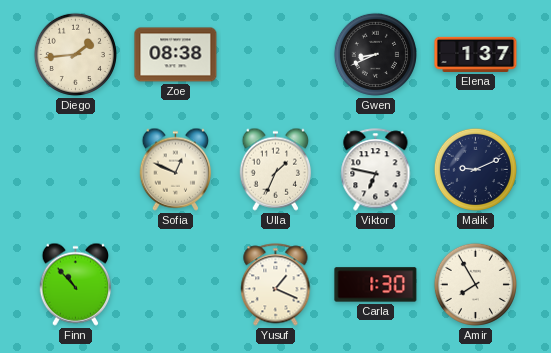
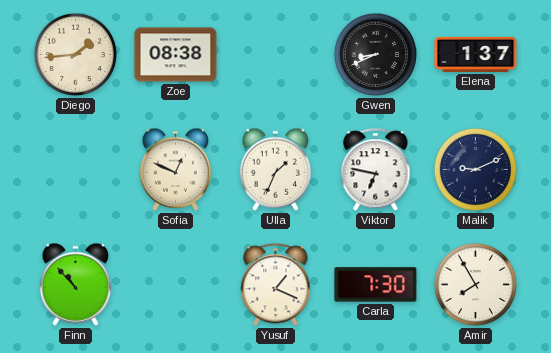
Carla: 1:30 -> 7:30
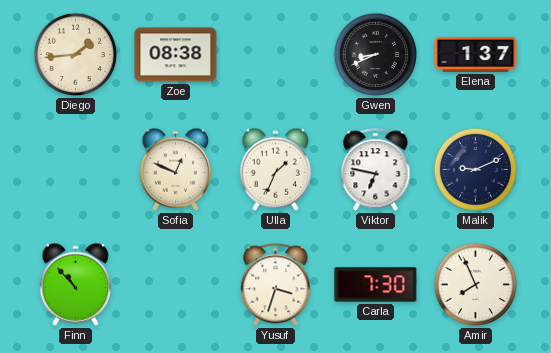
Yusuf: 1:19 -> 3:33
Amir: 7:55 -> 7:56
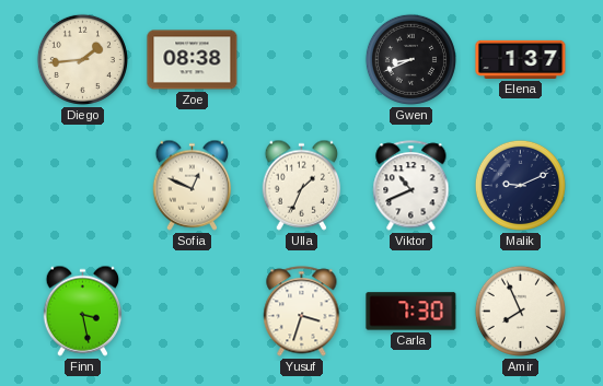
Viktor: 6:47 -> 10:41
Finn: 10:53 -> 3:28
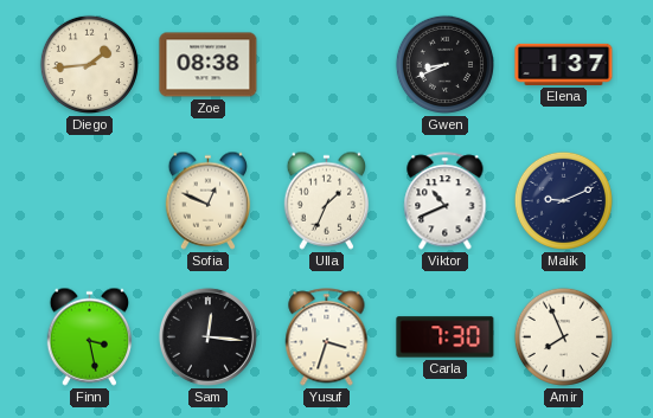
Sam: none -> 12:16
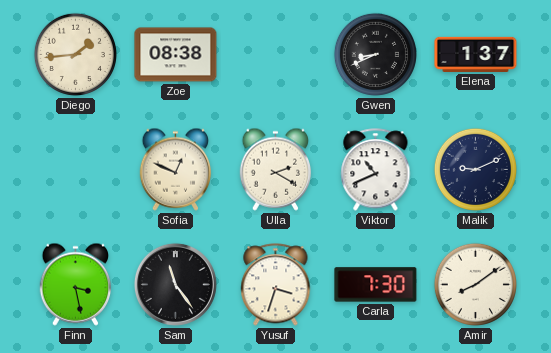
Ulla: 1:34 -> 2:20
Sam: 12:16 -> 11:24
Amir: 7:56 -> 8:09
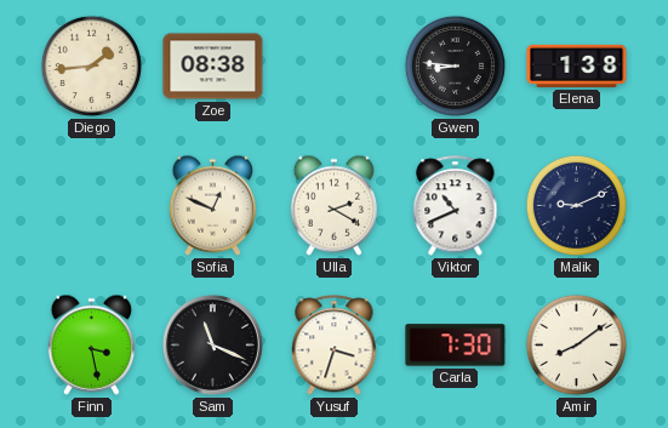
Gwen: 8:41 -> 8:46
Elena: 1:37 -> 1:38
Sam: 11:24 -> 11:19
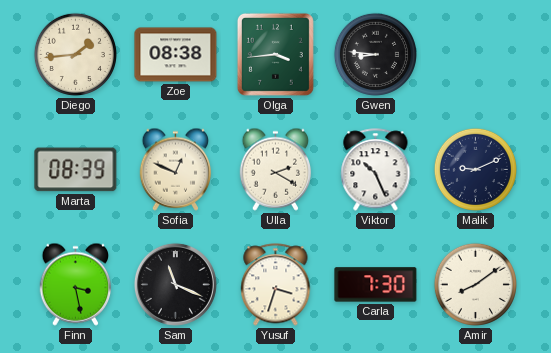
Olga: none -> 3:44
Elena: 1:38 -> none
Marta: none -> 08:39
Viktor: 10:41 -> 10:26
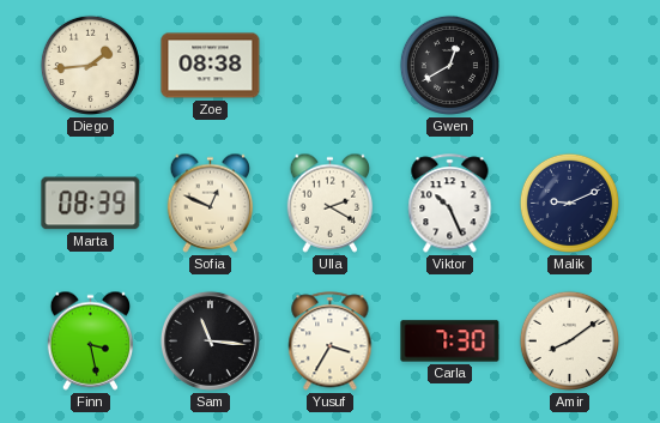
Olga: 3:44 -> none
Gwen: 8:46 -> 12:40
Sam: 11:19 -> 11:16
Yusuf: 3:33 -> 3:35
